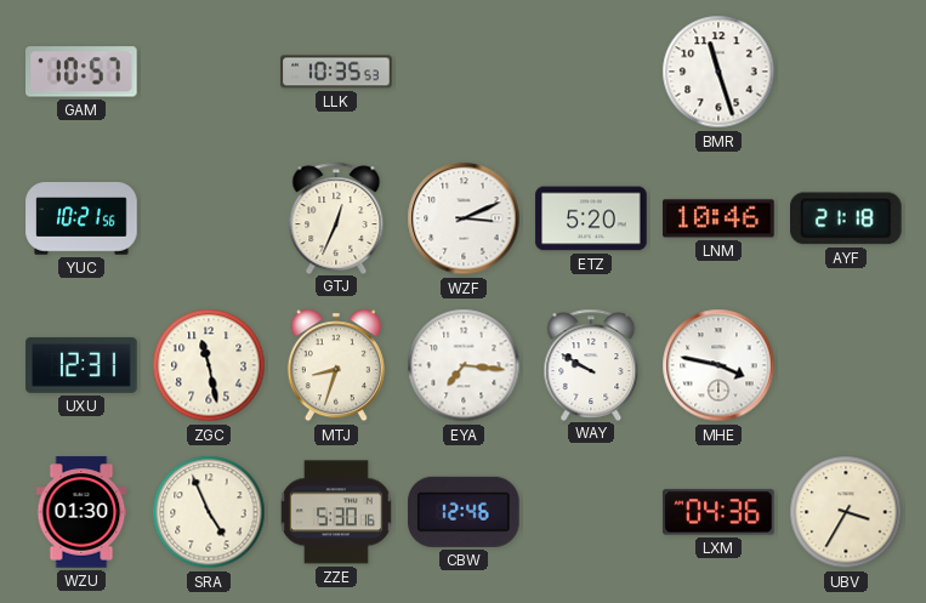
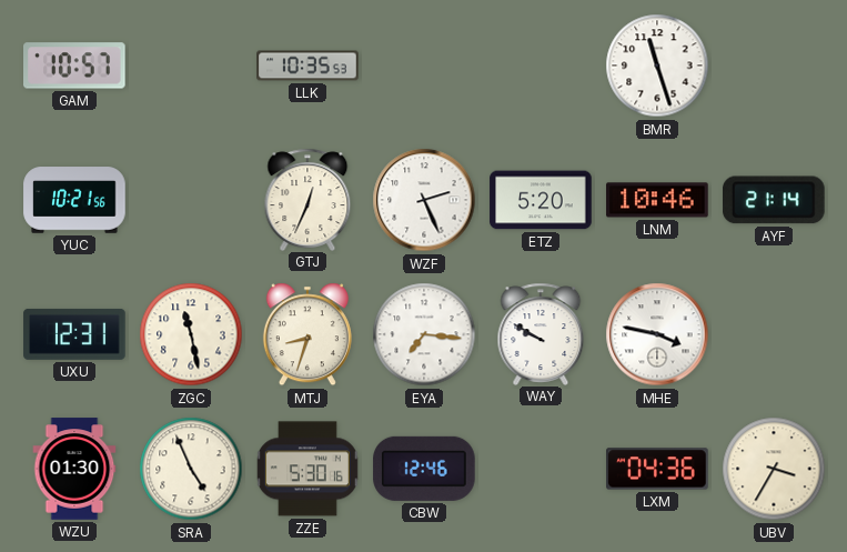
WZF: 3:11 -> 2:26
AYF: 21:18 -> 21:14
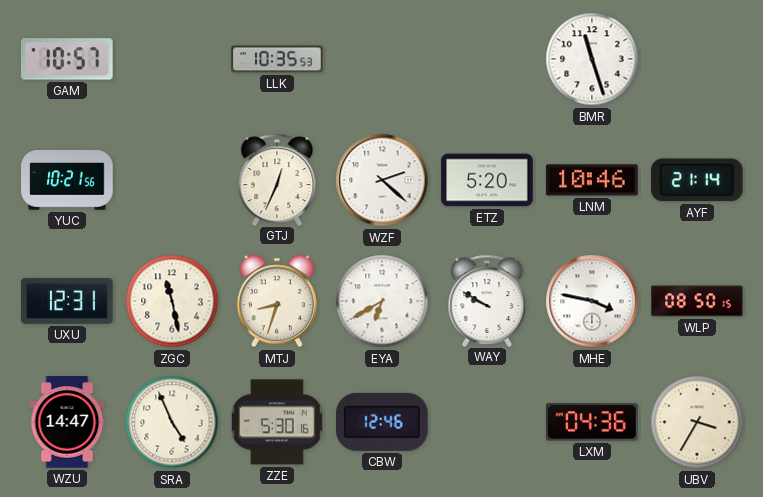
WZF: 2:26 -> 2:22
EYA: 7:16 -> 6:40
WLP: none -> 08:50
WZU: 01:30 -> 14:47
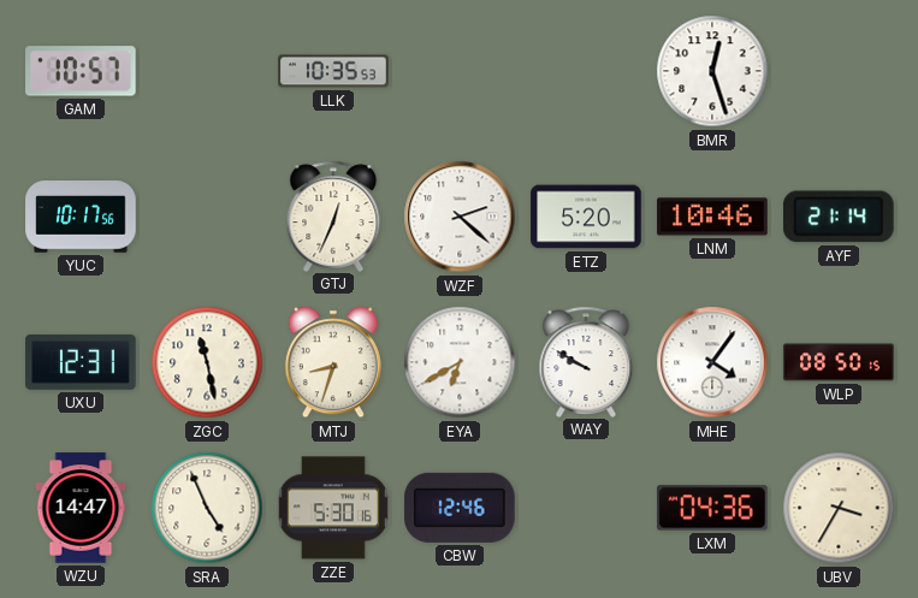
BMR: 11:27 -> 12:27
YUC: 10:21 -> 10:17
MHE: 3:47 -> 4:06
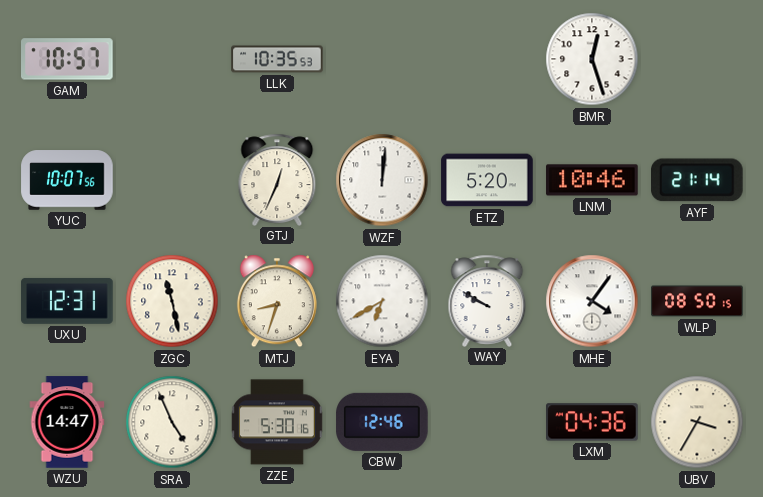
YUC: 10:17 -> 10:07
WZF: 2:22 -> 12:01
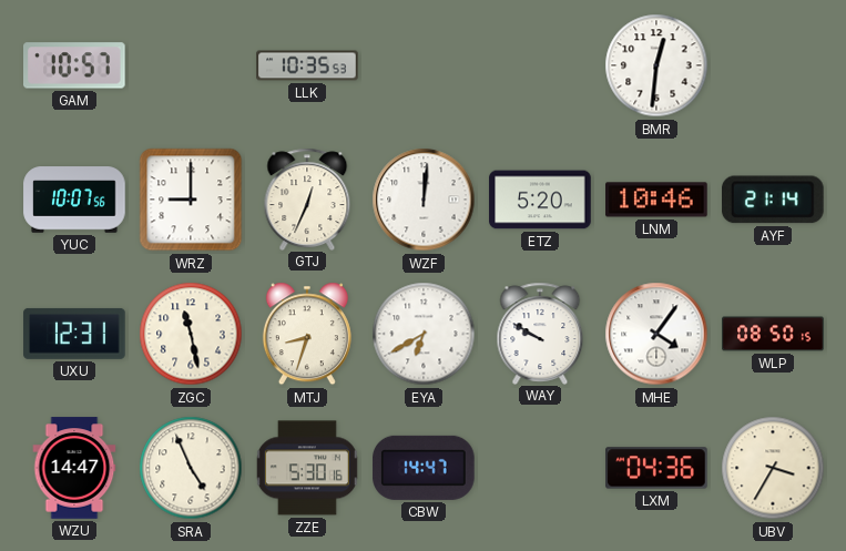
BMR: 12:27 -> 12:31
WRZ: none -> 9:00
CBW: 12:46 -> 14:47
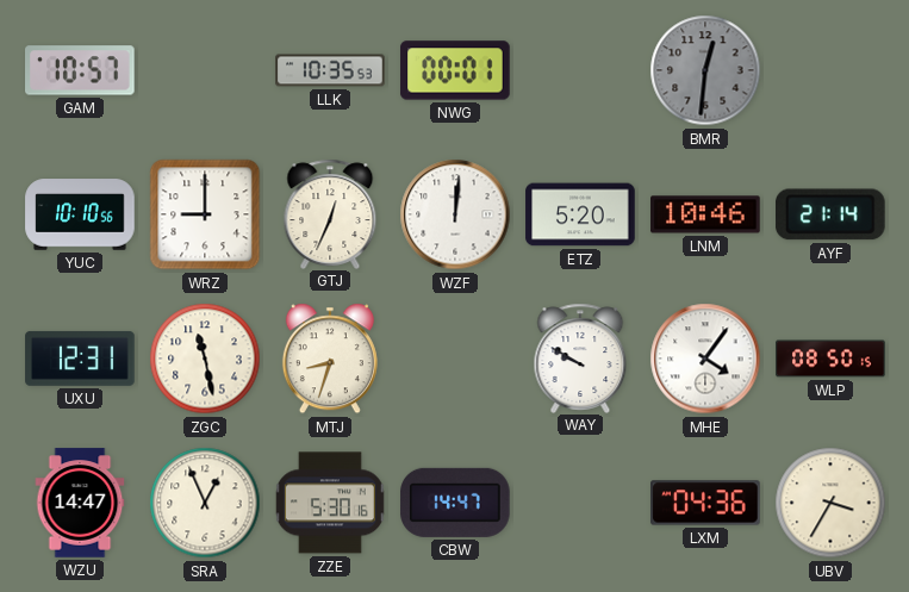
NWG: none -> 00:01
BMR dial: white -> grey
YUC: 10:07 -> 10:10
EYA: 6:40 -> none
SRA: 4:56 -> 12:56
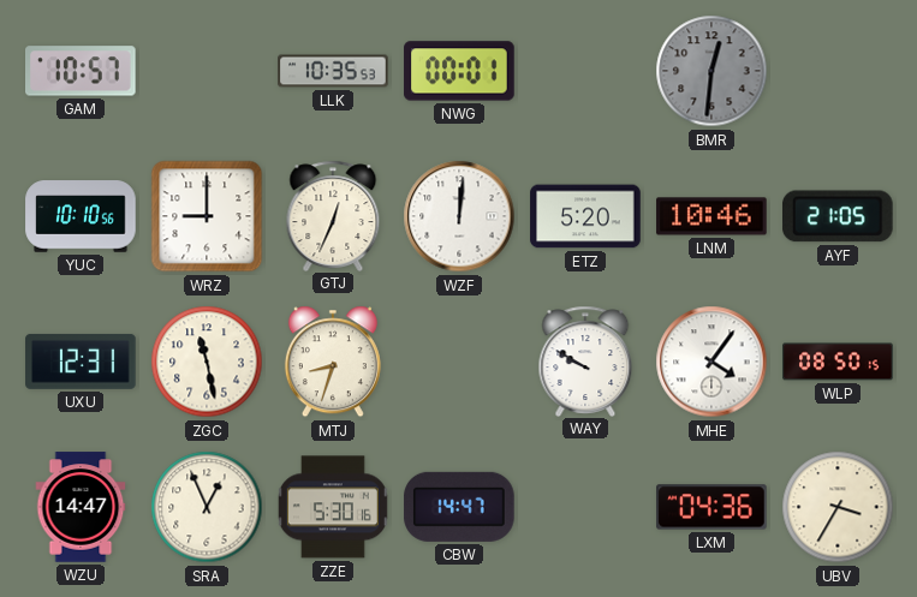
AYF: 21:14 -> 21:05
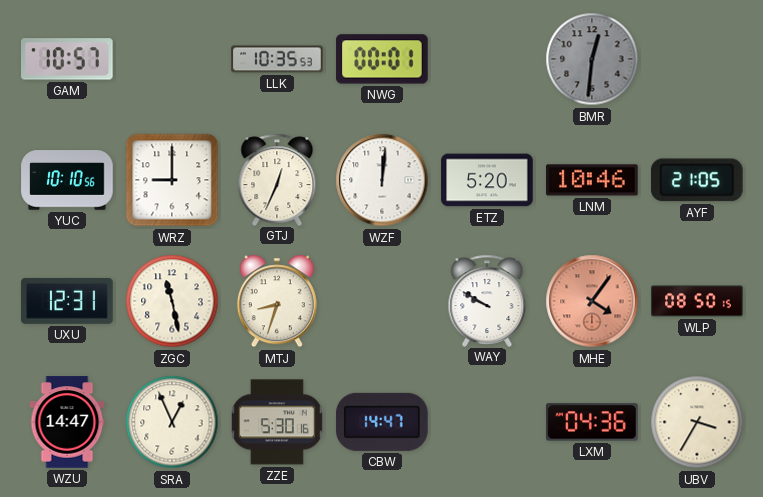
MHE dial: white -> salmon
